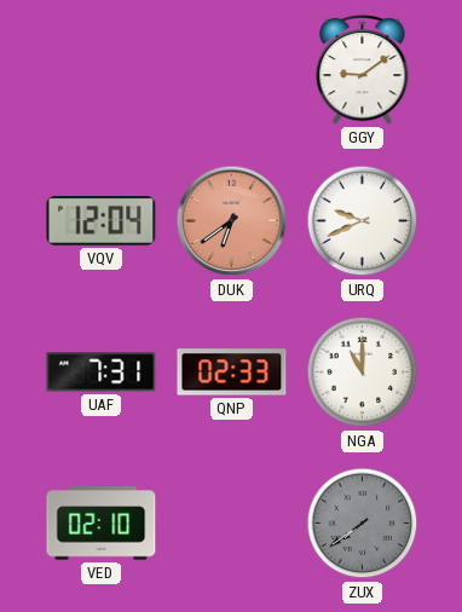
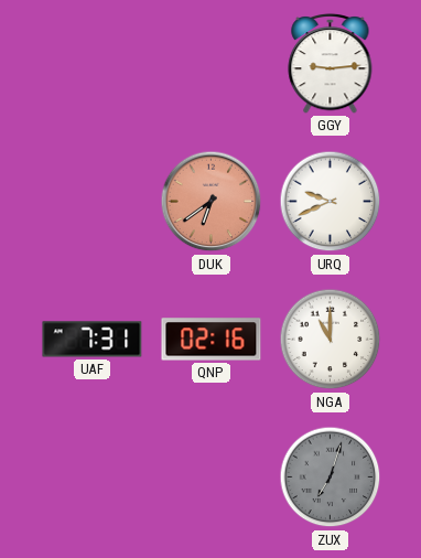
GGY: 9:09 -> 9:14
VQV: 12:04 -> none
QNP: 02:33 -> 02:16
VED: 02:10 -> none
ZUX: 7:39 -> 7:03
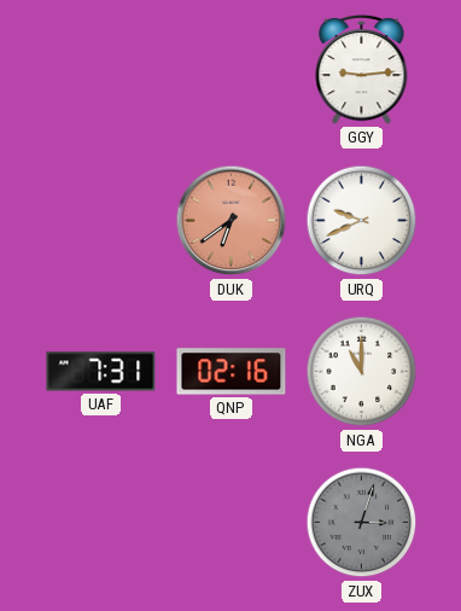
ZUX: 7:03 -> 3:03
